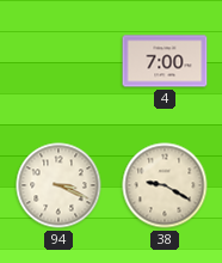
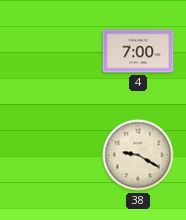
94: 3:19 -> none
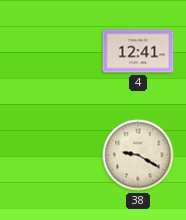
4: 7:00 -> 12:41
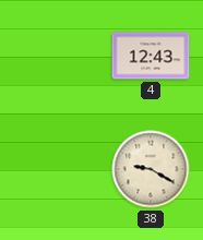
4: 12:41 -> 12:43
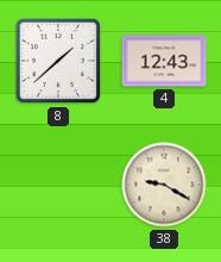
8: none -> 1:38
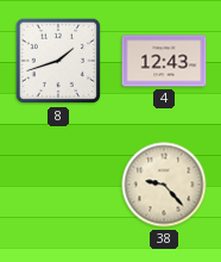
8: 1:38 -> 1:42
38: 9:20 -> 9:23
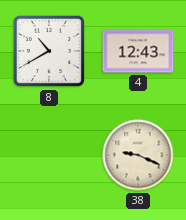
8: 1:42 -> 10:40
38: 9:23 -> 9:19
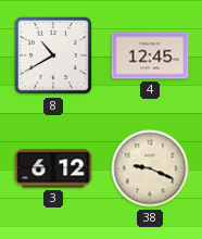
4: 12:43 -> 12:45
3: none -> 6:12
